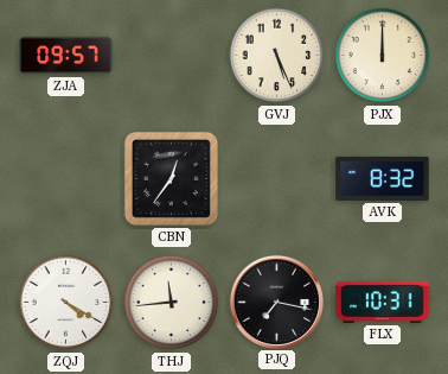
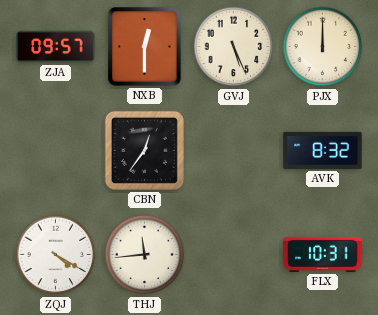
NXB: none -> 12:30
PJQ: 7:17 -> none
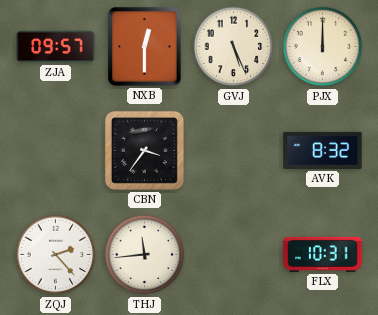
CBN: 12:36 -> 3:36
ZQJ: 4:20 -> 2:23
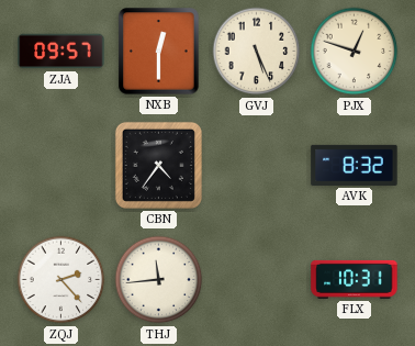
PJX: 12:00 -> 12:48
CBN: 3:36 -> 4:36
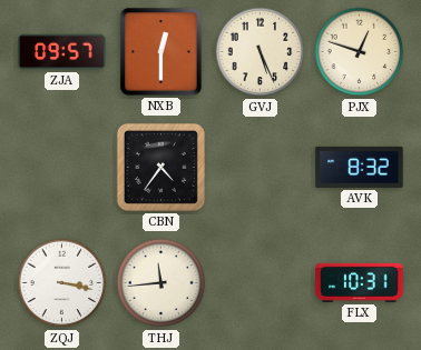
ZQJ: 2:23 -> 3:17
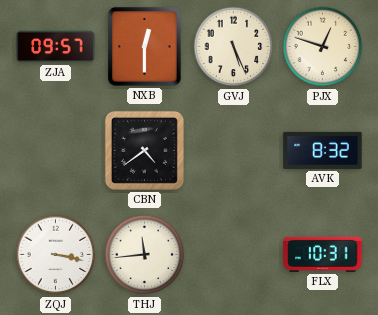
CBN: 4:36 -> 4:39
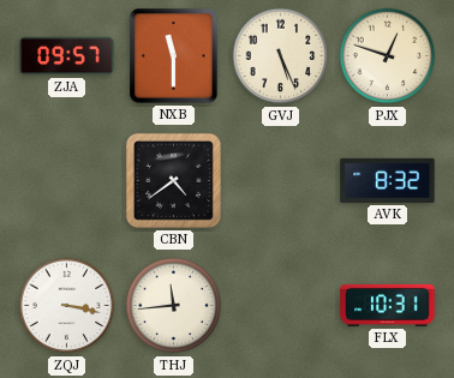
NXB: 12:30 -> 11:30
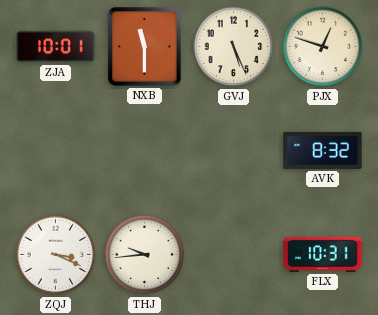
ZJA: 09:57 -> 10:01
CBN: 4:39 -> none
ZQJ: 3:17 -> 3:19
THJ: 11:44 -> 9:44
